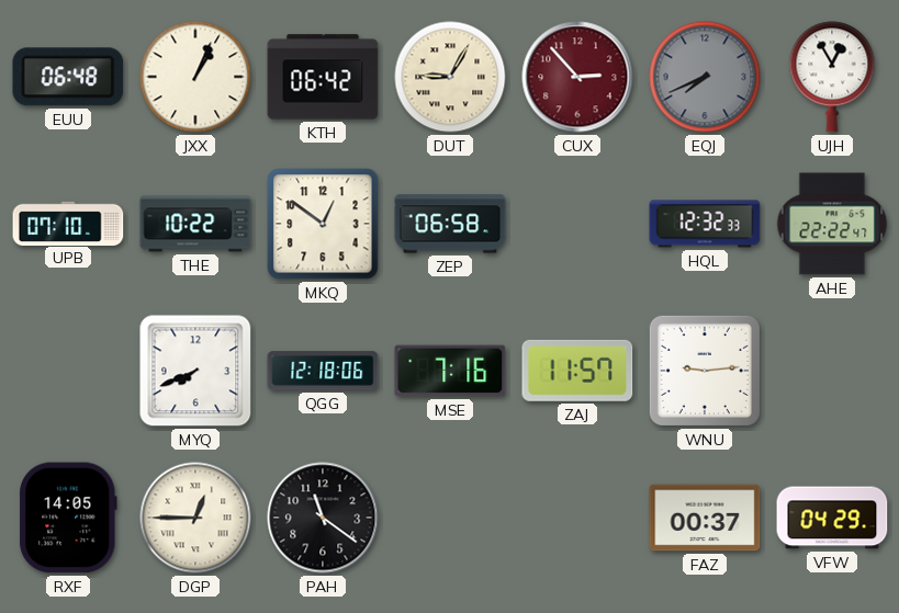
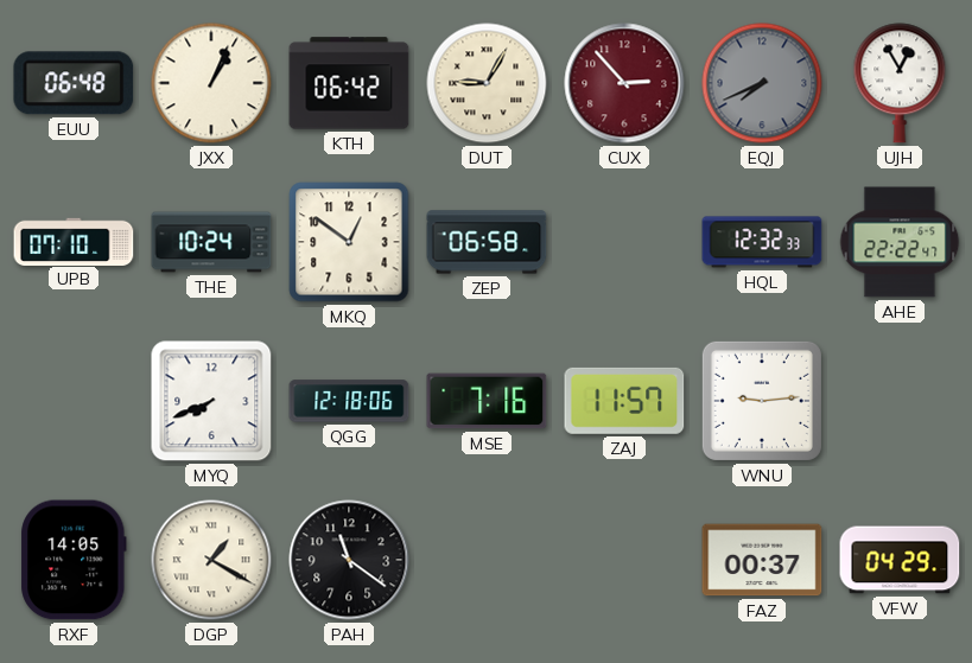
THE: 10:22 -> 10:24
DGP: 12:45 -> 1:20
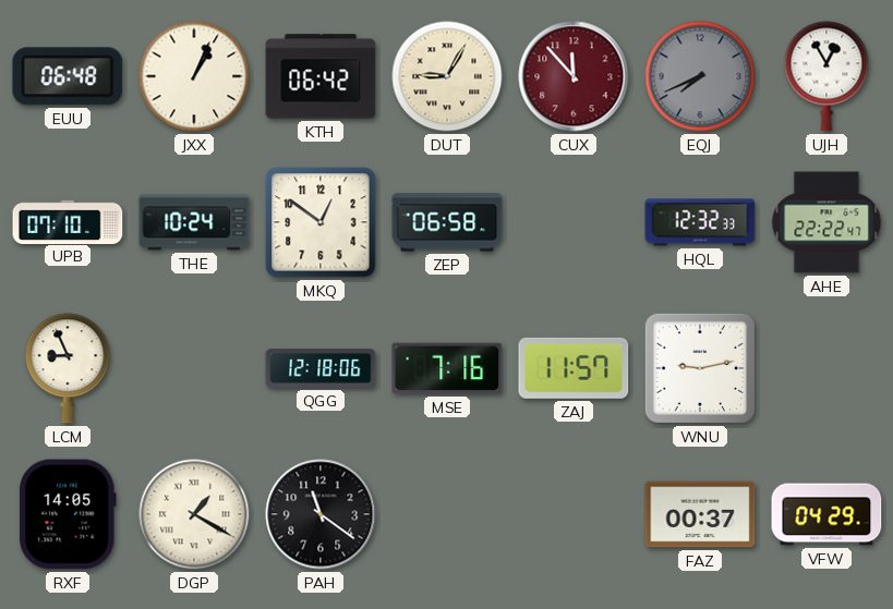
CUX: 2:53 -> 11:53
LCM: none -> 8:56
MYQ: 7:41 -> none
WNU: 9:14 -> 9:13
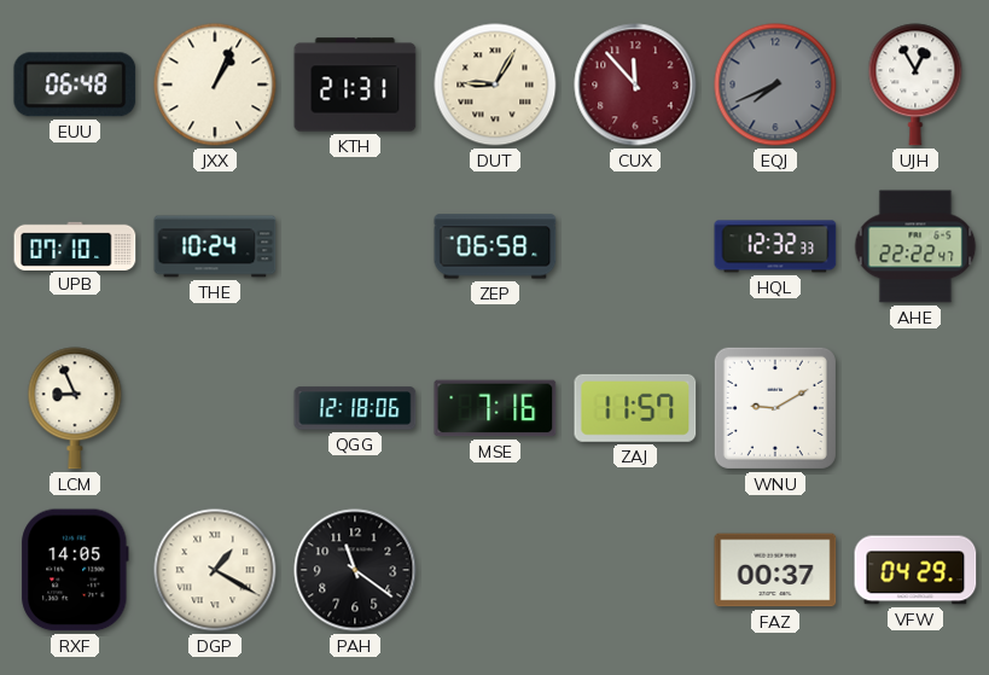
KTH: 06:42 -> 21:31
MKQ: 12:51 -> none
WNU: 9:13 -> 9:10
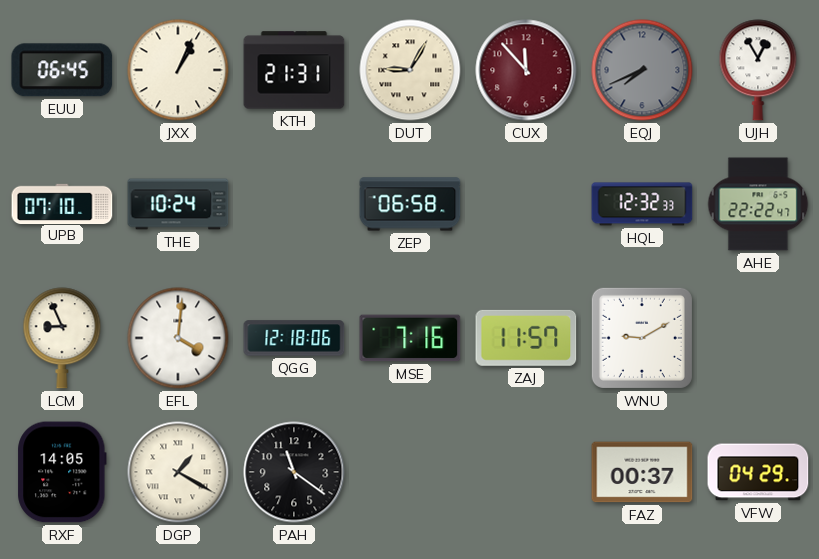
EUU: 06:48 -> 06:45
EFL: none -> 4:01
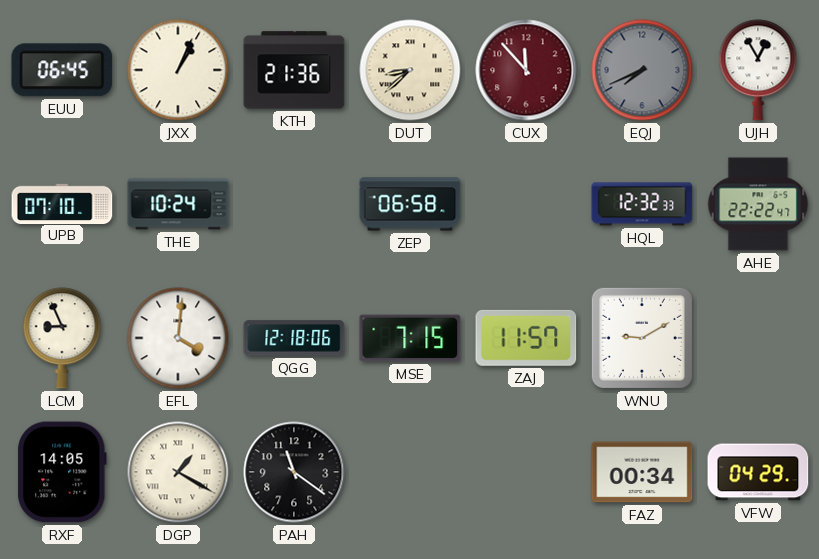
KTH: 21:31 -> 21:36
DUT: 9:05 -> 8:38
MSE: 7:16 -> 7:15
FAZ: 00:37 -> 00:34
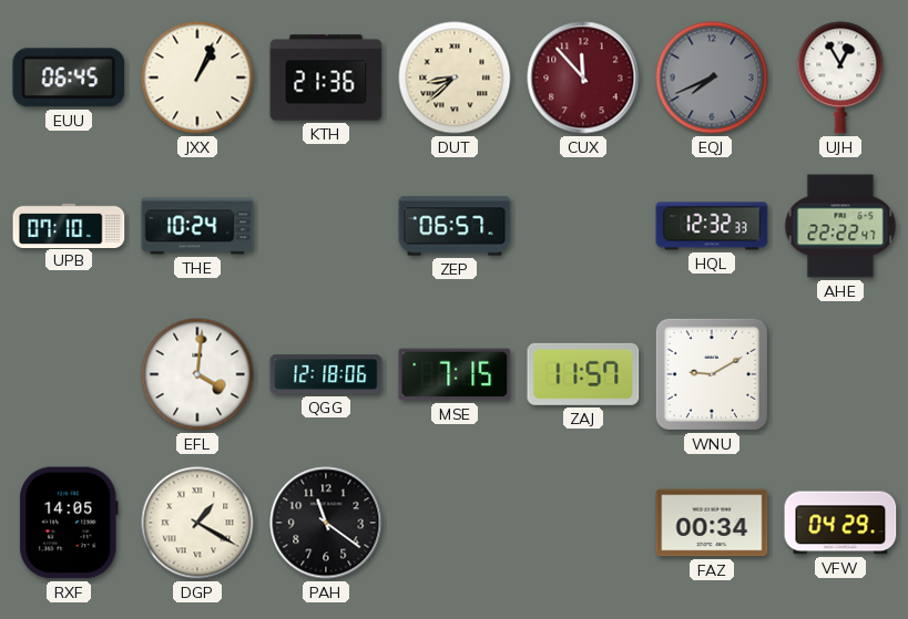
ZEP: 06:58 -> 06:57
LCM: 8:56 -> none
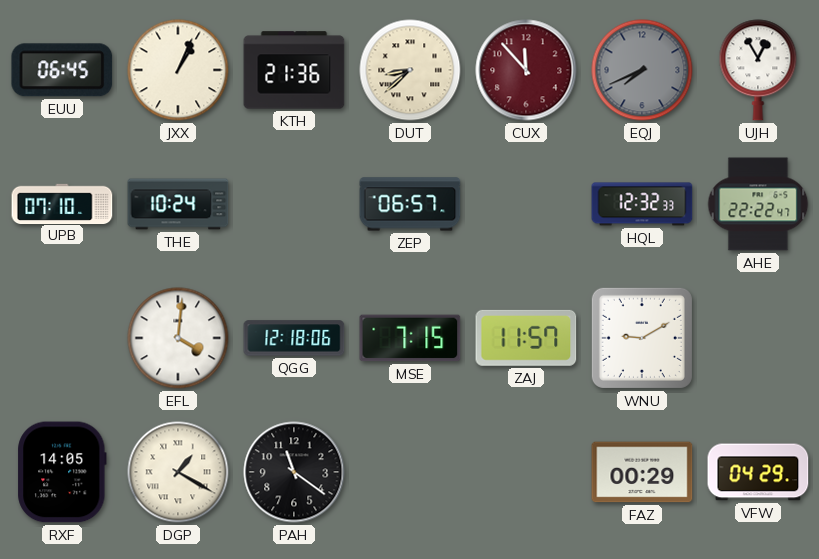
FAZ: 00:34 -> 00:29
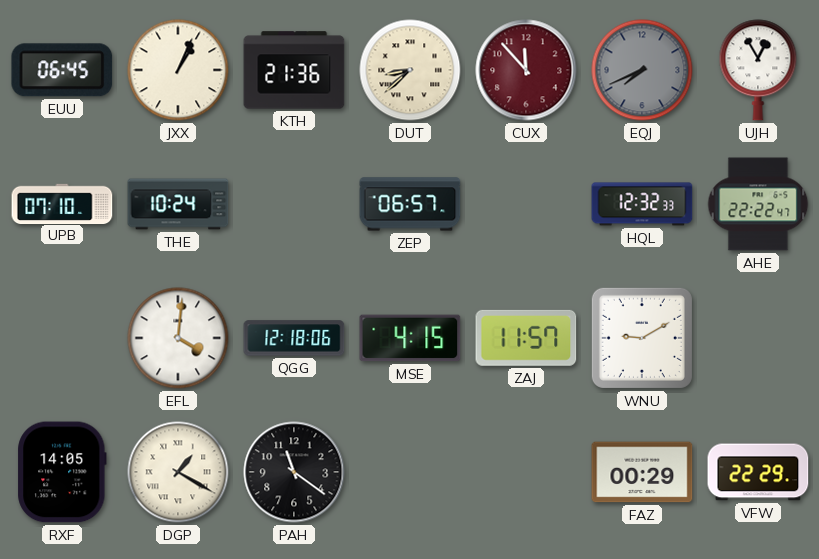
MSE: 7:15 -> 4:15
VFW: 04:29 -> 22:29
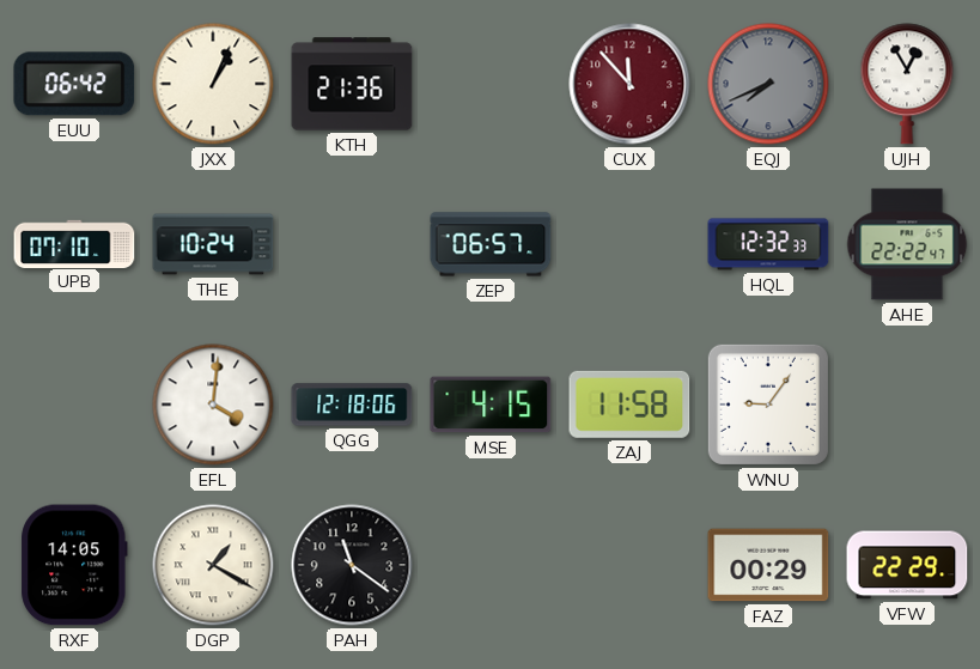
EUU: 06:45 -> 06:42
DUT: 8:38 -> none
ZAJ: 11:57 -> 11:58
WNU: 9:10 -> 9:06
